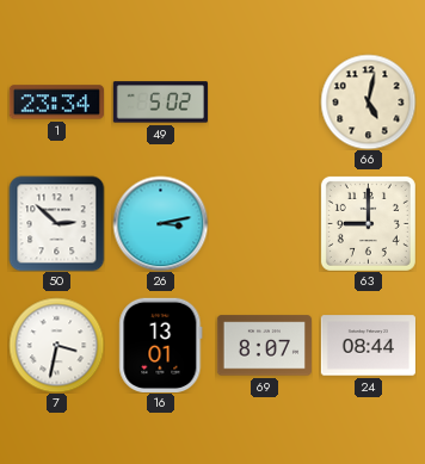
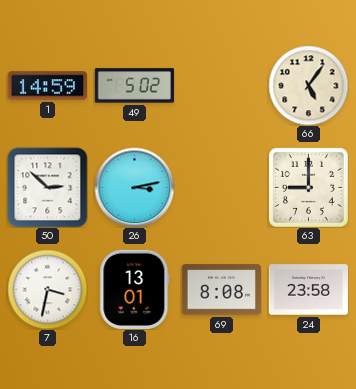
1: 23:34 -> 14:59
66: 5:02 -> 5:06
69: 8:07 -> 8:08
24: 08:44 -> 23:58
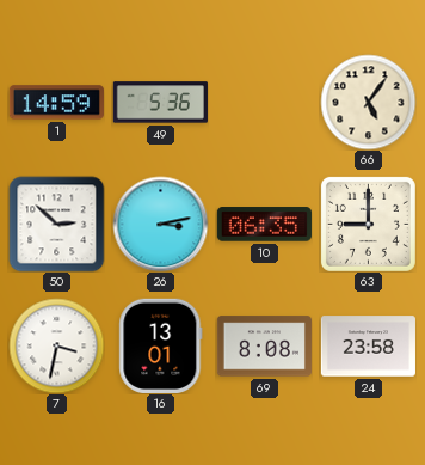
49: 5:02 -> 5:36
10: none -> 06:35
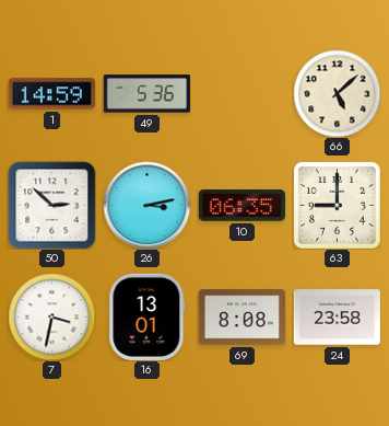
66: 5:06 -> 5:08
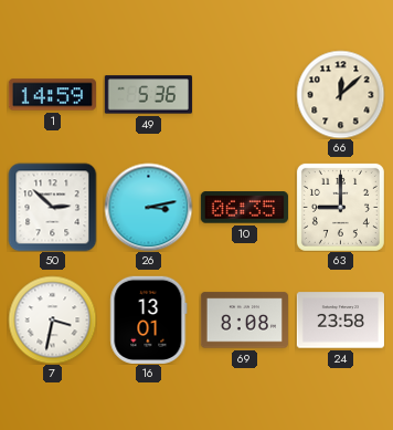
66: 5:08 -> 12:08
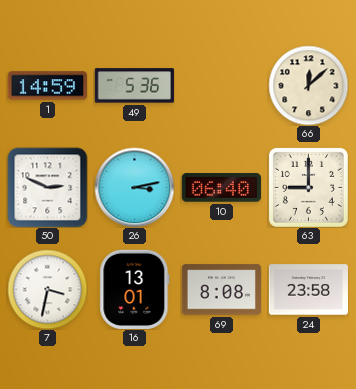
50: 2:52 -> 2:49
10: 06:35 -> 06:40
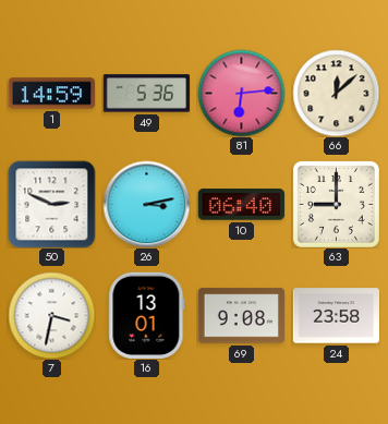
81: none -> 6:14
69: 8:08 -> 9:08
